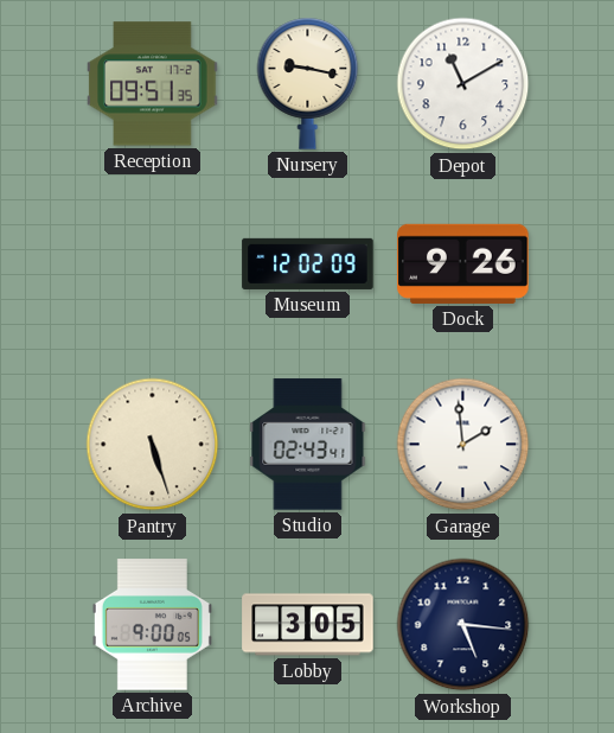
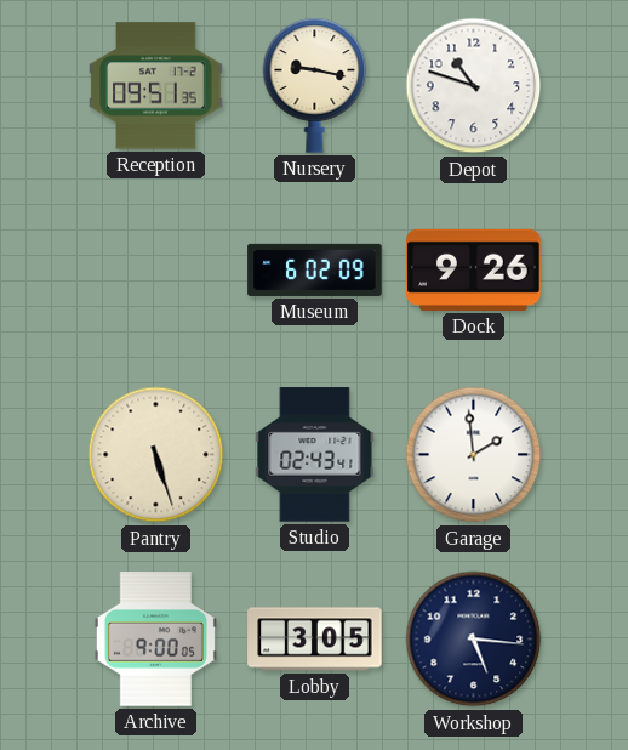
Depot: 11:10 -> 10:48
Museum: 12:02 -> 6:02
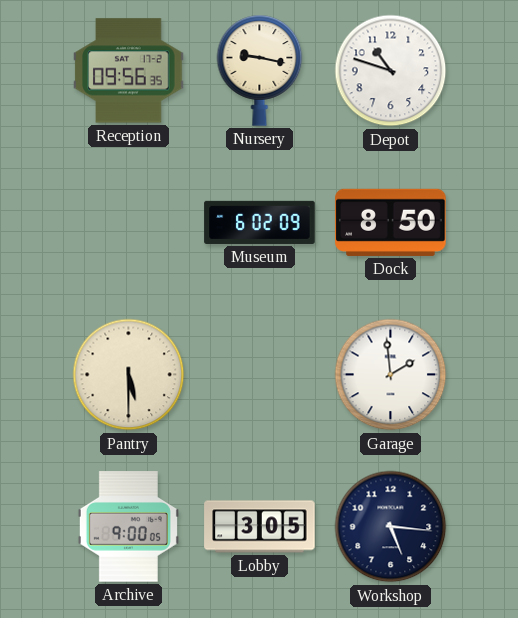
Reception: 09:51 -> 09:56
Dock: 9:26 -> 8:50
Pantry: 5:27 -> 5:30
Studio: 02:43 -> none
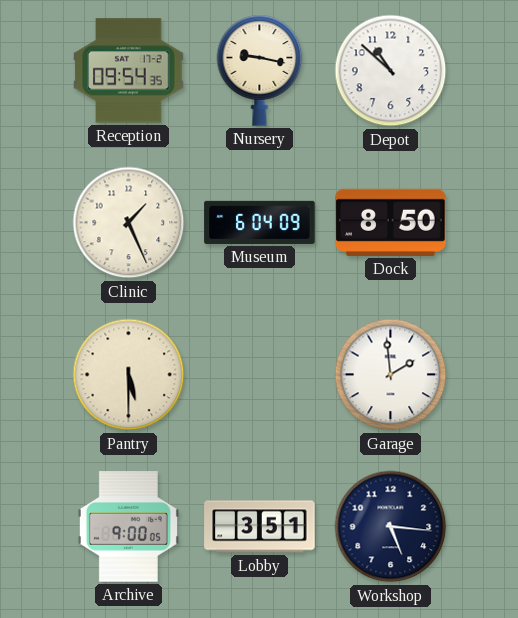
Reception: 09:56 -> 09:54
Depot: 10:48 -> 10:52
Clinic: none -> 1:26
Museum: 6:02 -> 6:04
Lobby: 3:05 -> 3:51
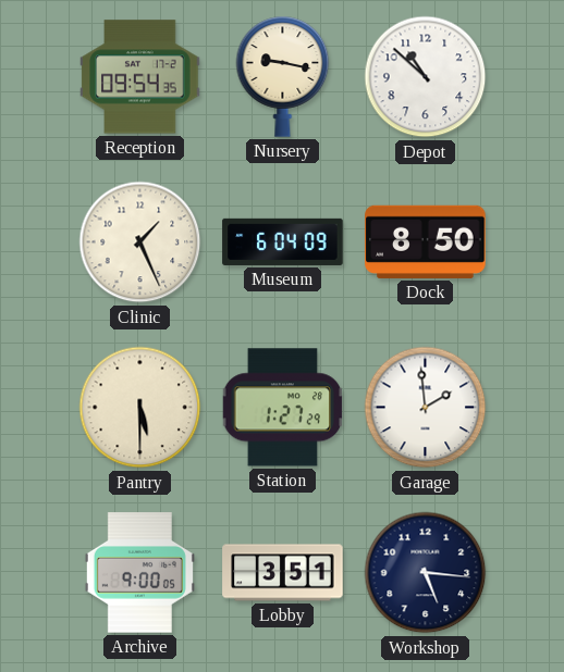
Station: none -> 1:27
